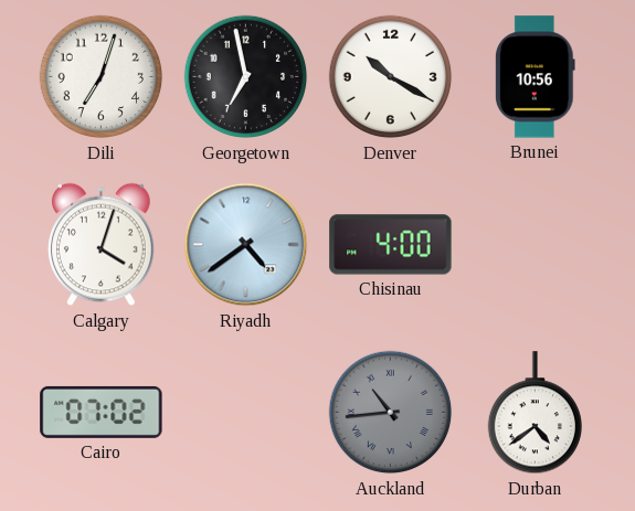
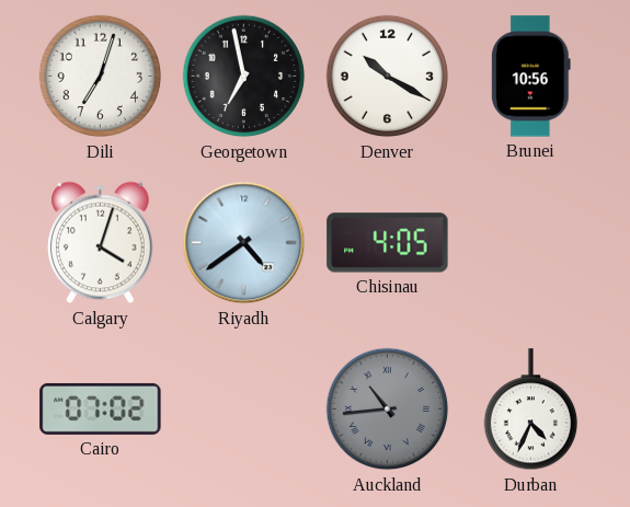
Chisinau: 4:00 -> 4:05
Durban: 4:39 -> 4:34
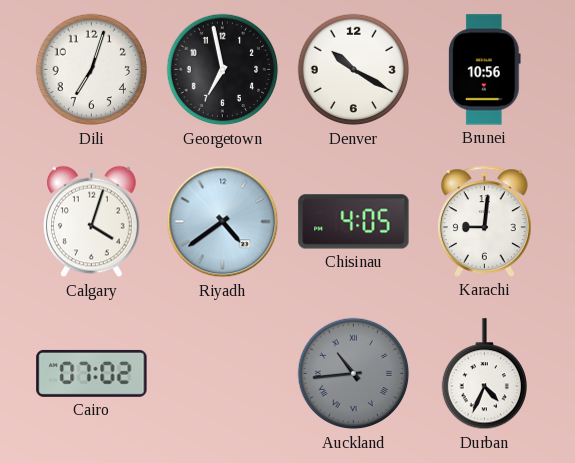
Karachi: none -> 9:01
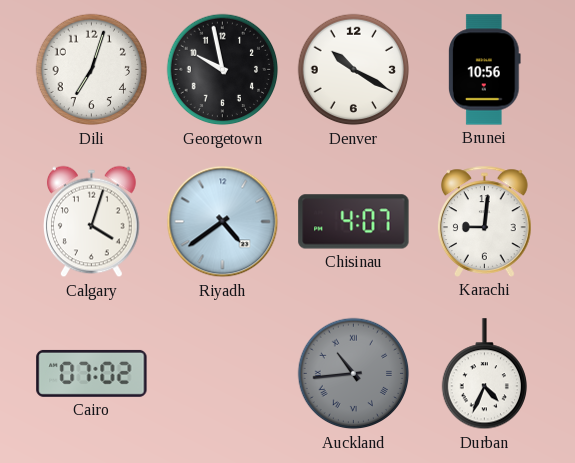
Georgetown: 6:58 -> 9:58
Chisinau: 4:05 -> 4:07
